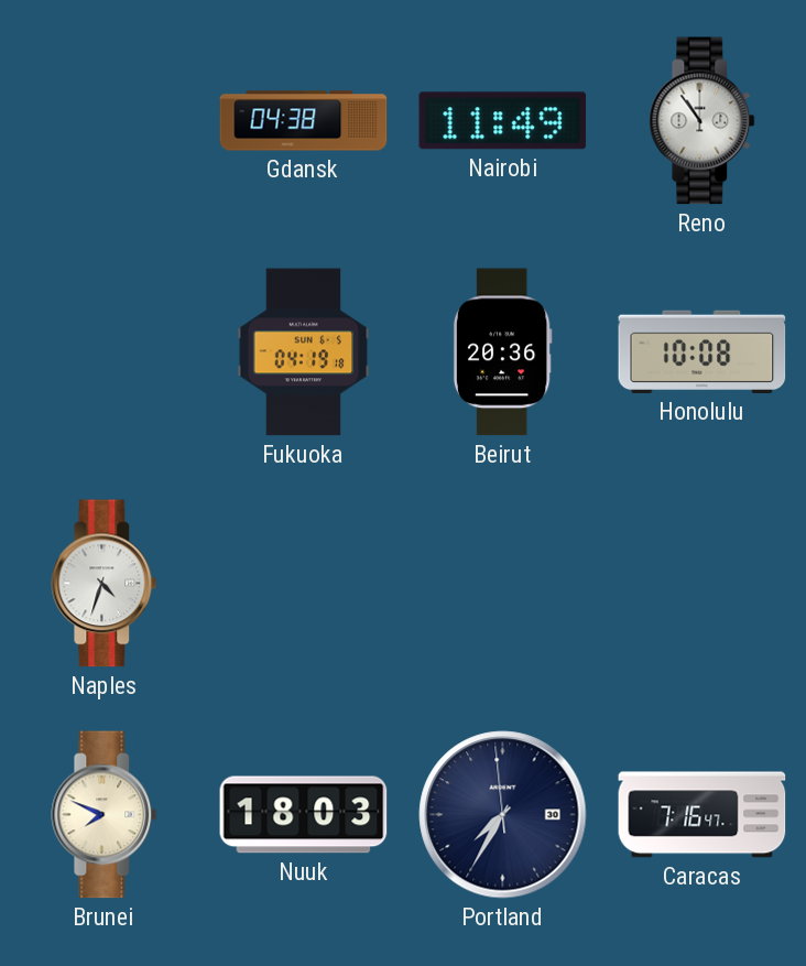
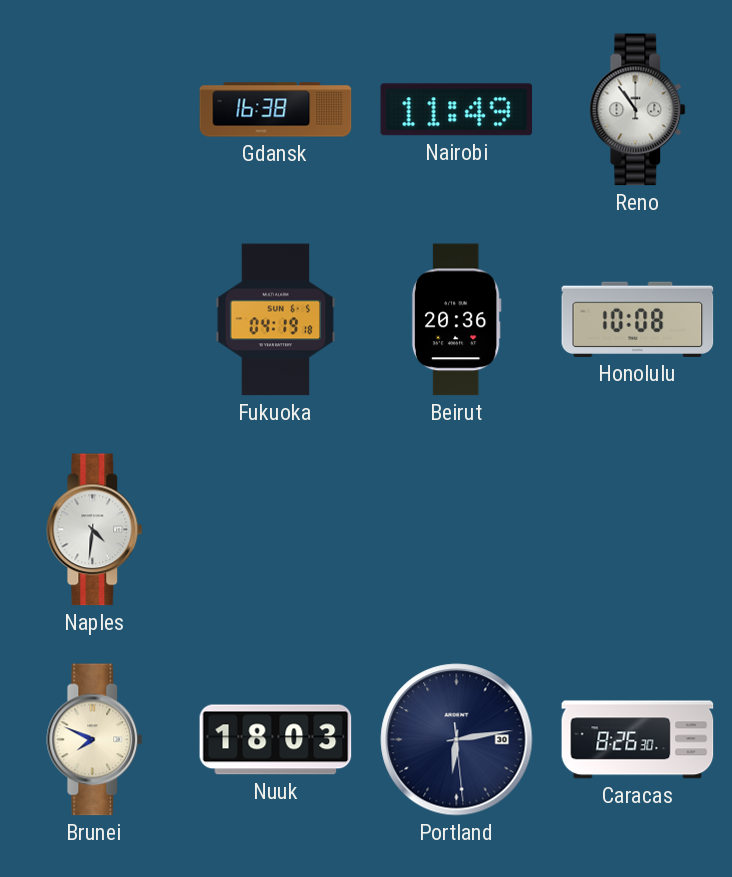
Gdansk: 04:38 -> 16:38
Naples: 4:33 -> 4:31
Portland: 7:34 -> 6:13
Caracas: 7:16 -> 8:26
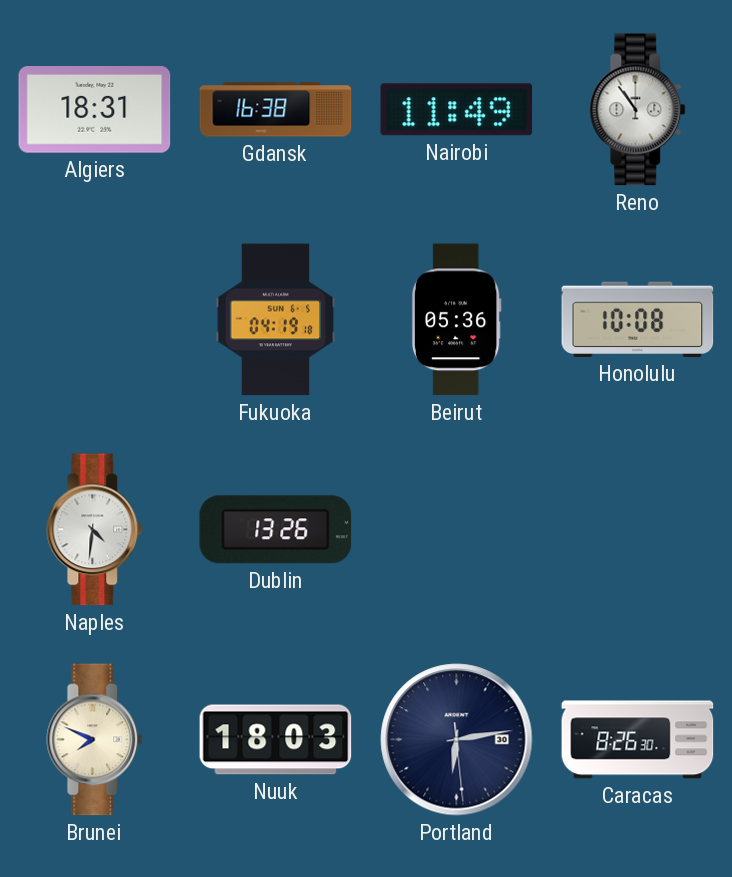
Algiers: none -> 18:31
Beirut: 20:36 -> 05:36
Dublin: none -> 13:26
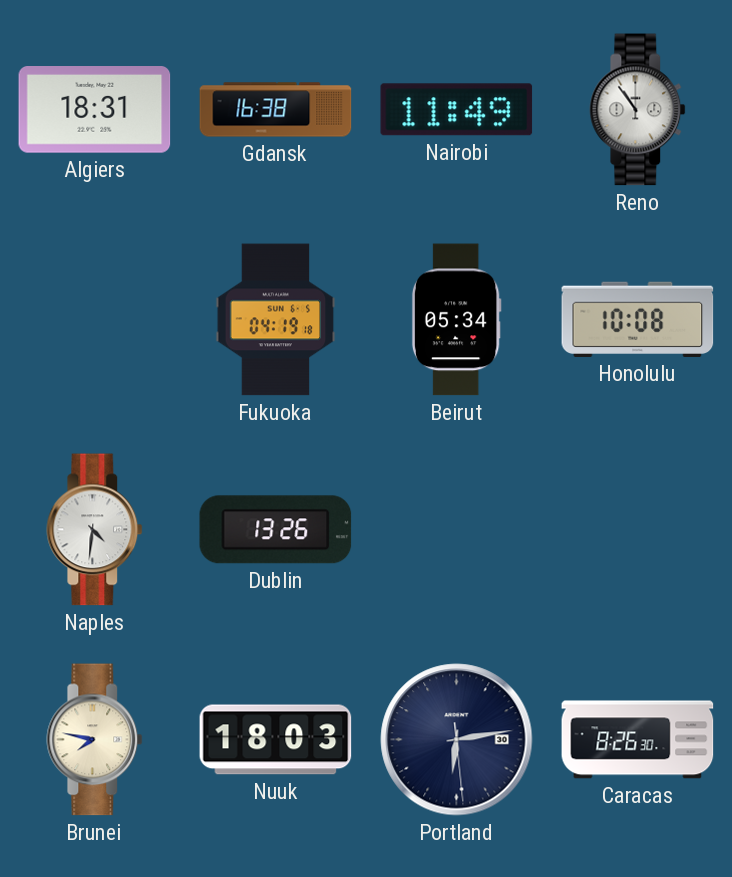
Beirut: 05:36 -> 05:34
Brunei: 7:49 -> 7:47
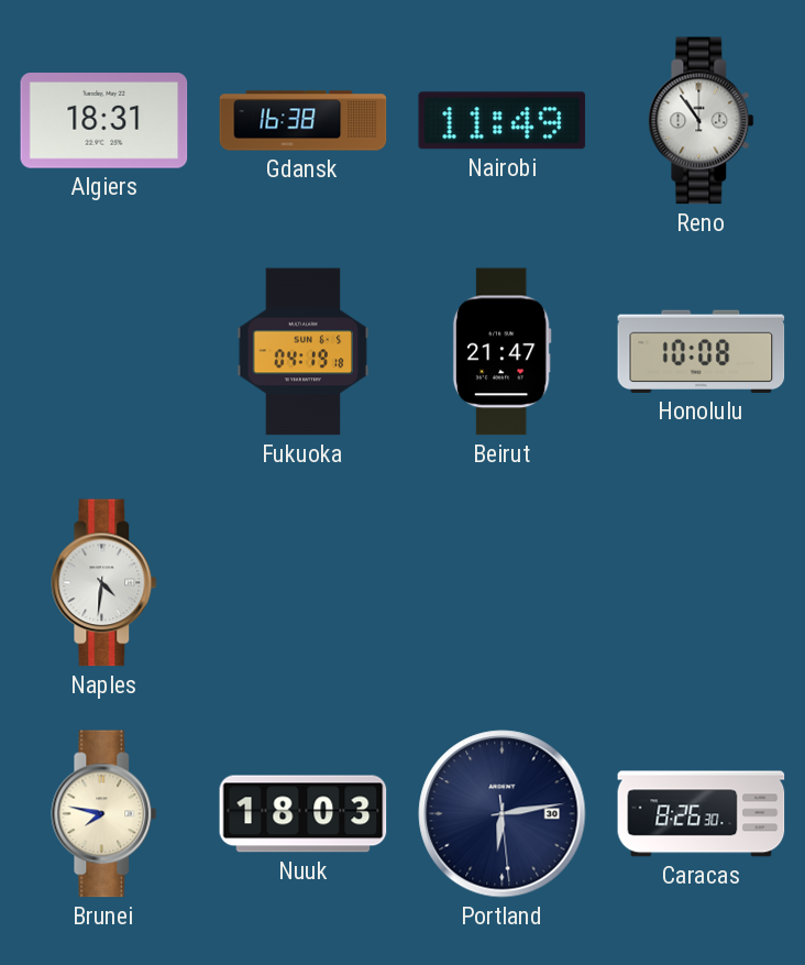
Beirut: 05:34 -> 21:47
Dublin: 13:26 -> none
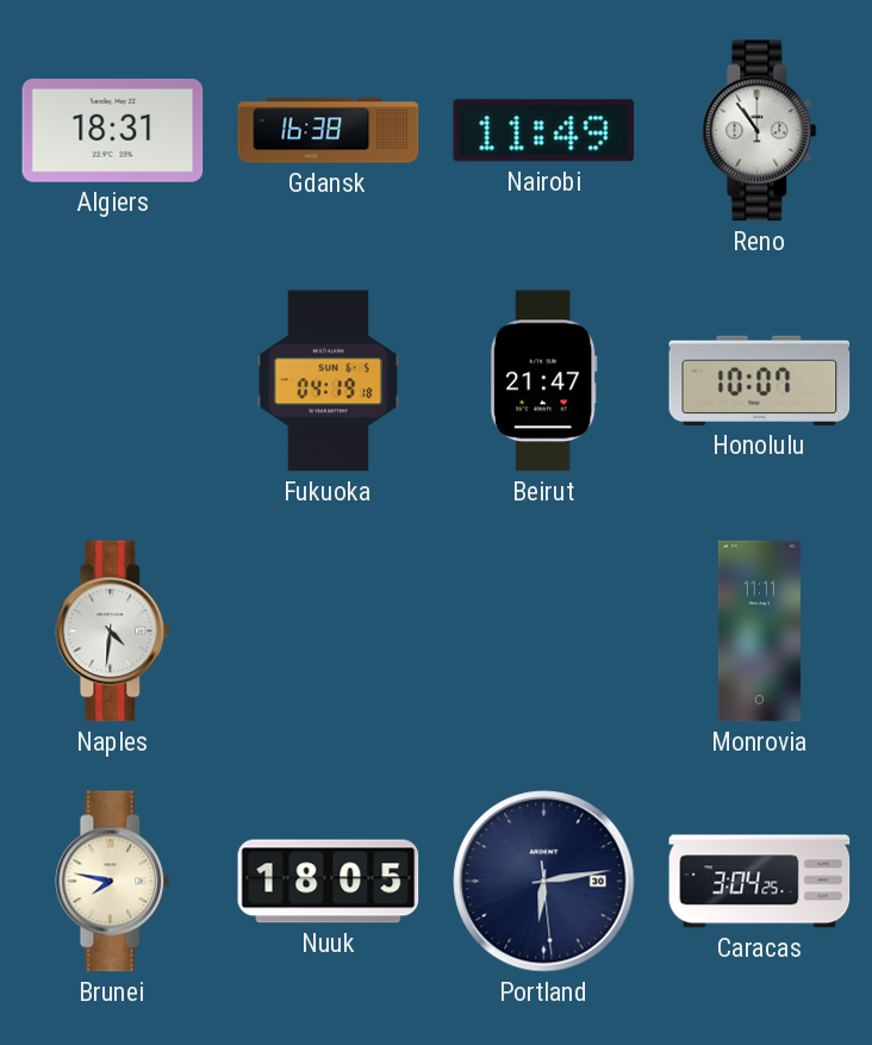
Honolulu: 10:08 -> 10:07
Monrovia: none -> 11:11
Nuuk: 18:03 -> 18:05
Caracas: 8:26 -> 3:04
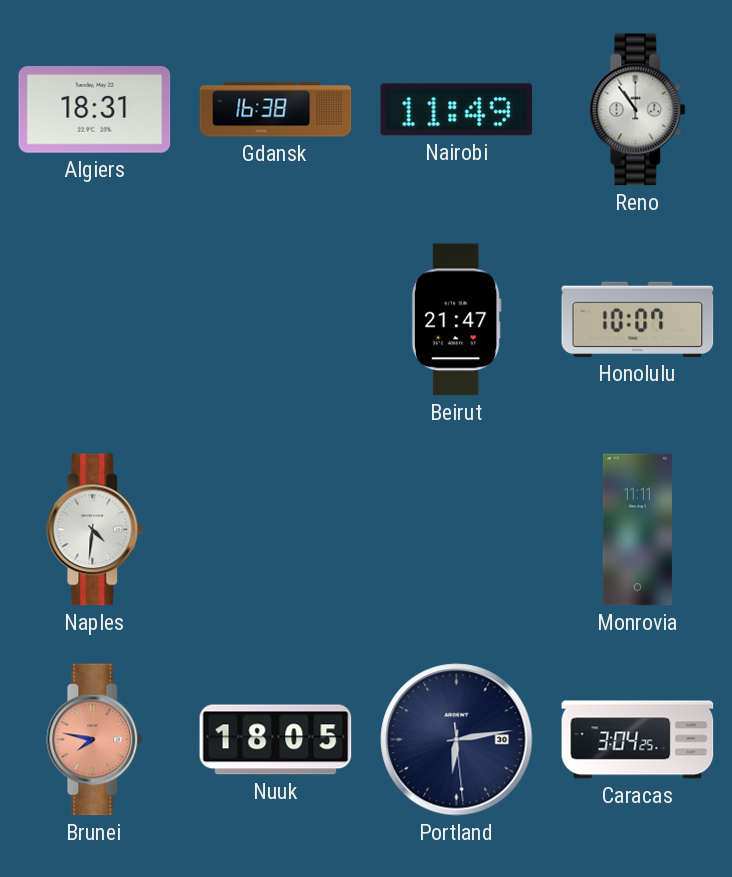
Fukuoka: 04:19 -> none
Brunei dial: cream -> salmon
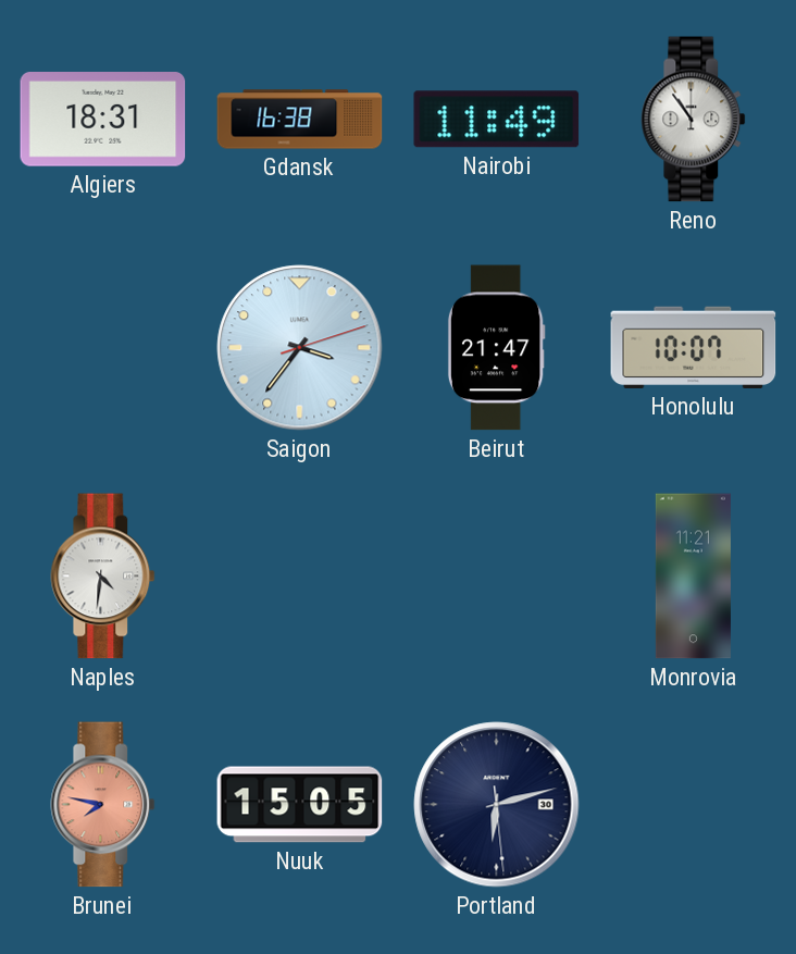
Saigon: none -> 3:36
Monrovia: 11:11 -> 11:21
Nuuk: 18:05 -> 15:05
Portland: 6:13 -> 6:12
Caracas: 3:04 -> none
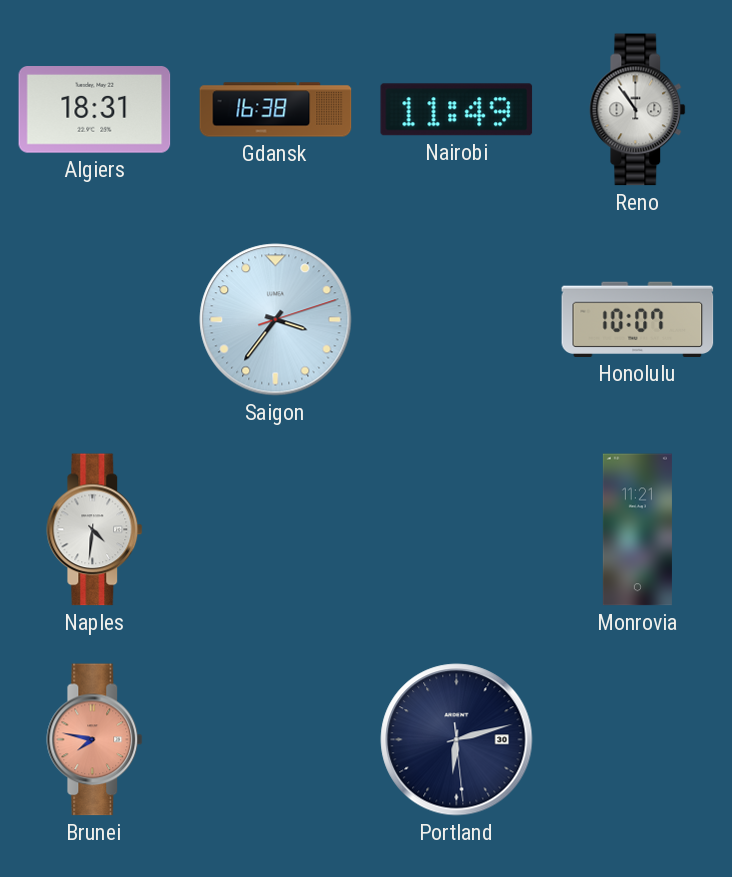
Beirut: 21:47 -> none
Nuuk: 15:05 -> none
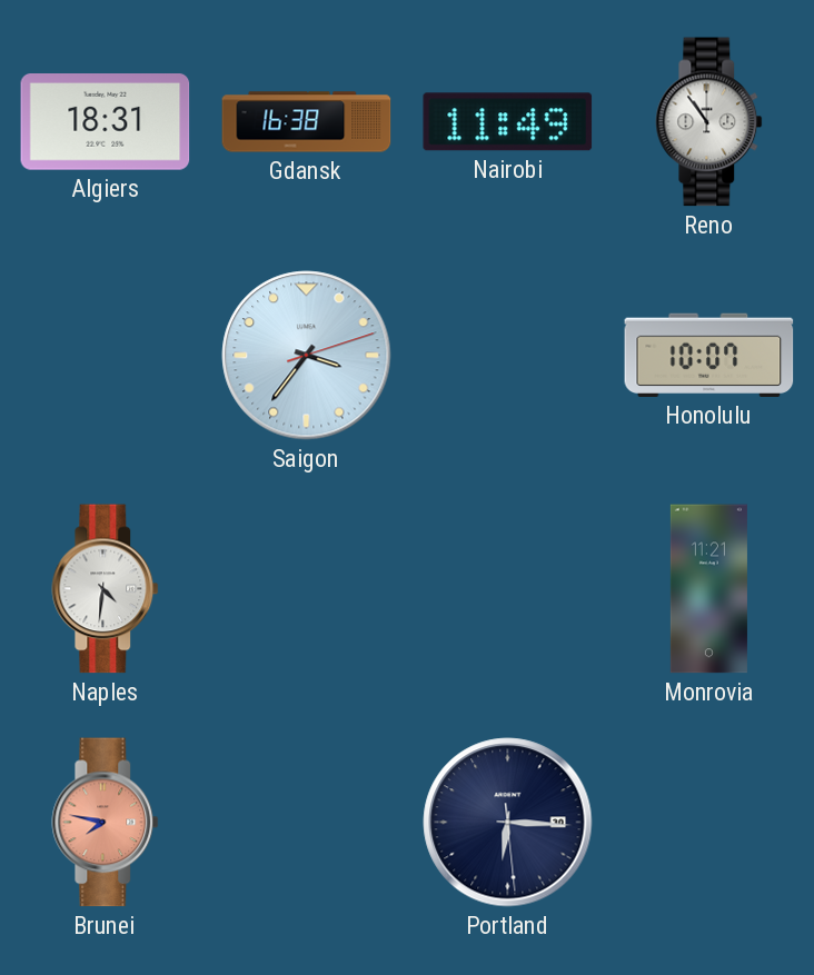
Portland: 6:12 -> 6:15
